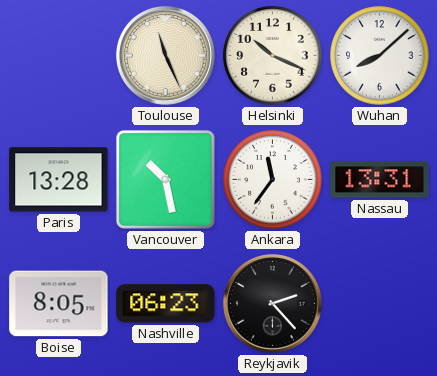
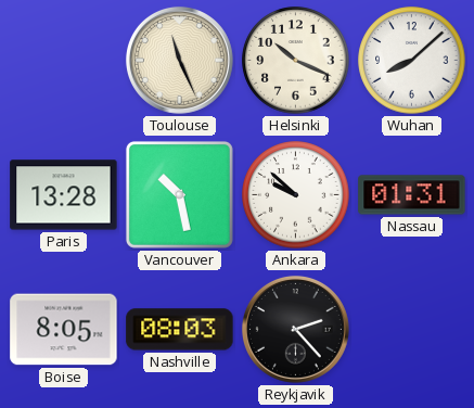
Ankara: 11:36 -> 9:52
Nassau: 13:31 -> 01:31
Nashville: 06:23 -> 08:03
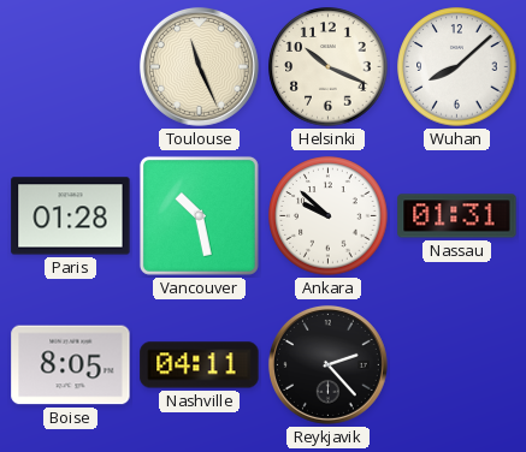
Paris: 13:28 -> 01:28
Nashville: 08:03 -> 04:11
